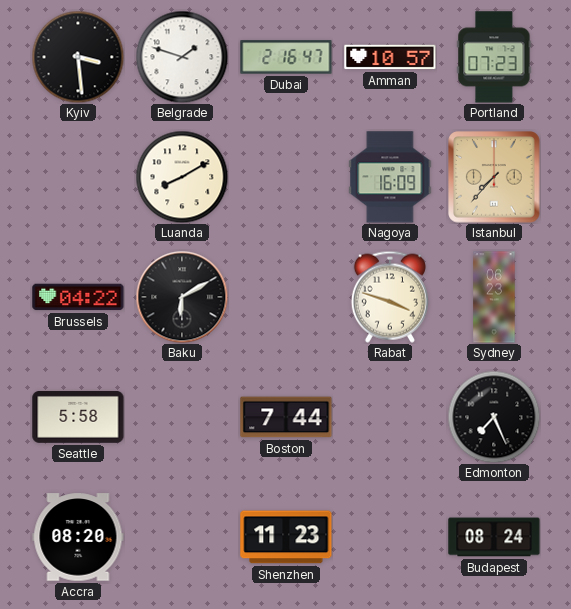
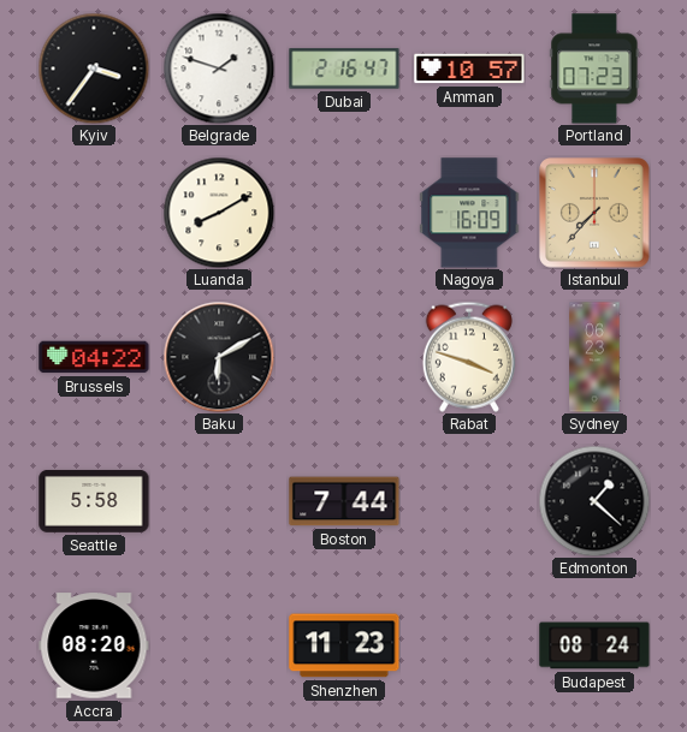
Kyiv: 3:29 -> 3:36
Edmonton: 7:26 -> 1:22
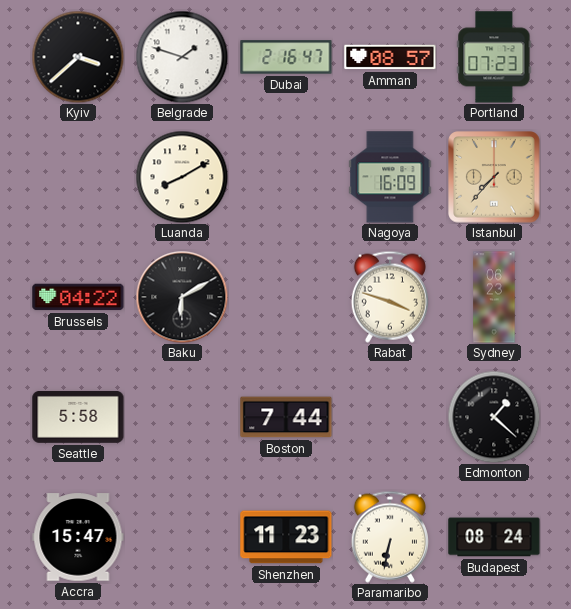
Kyiv: 3:36 -> 3:38
Amman: 10:57 -> 08:57
Accra: 08:20 -> 15:47
Paramaribo: none -> 6:32
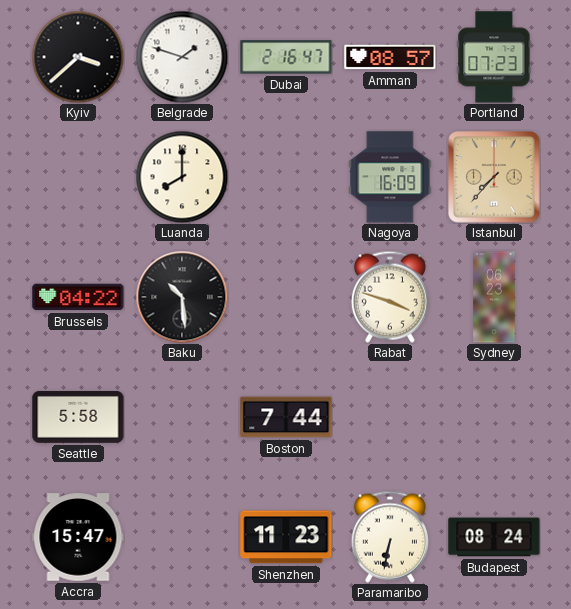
Luanda: 8:10 -> 8:00
Baku: 6:10 -> 10:29
Edmonton: 1:22 -> none
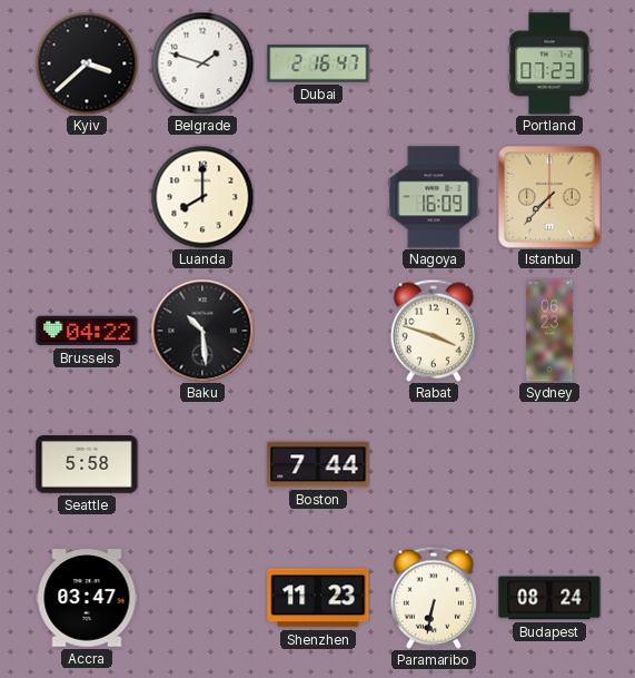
Amman: 08:57 -> none
Accra: 15:47 -> 03:47
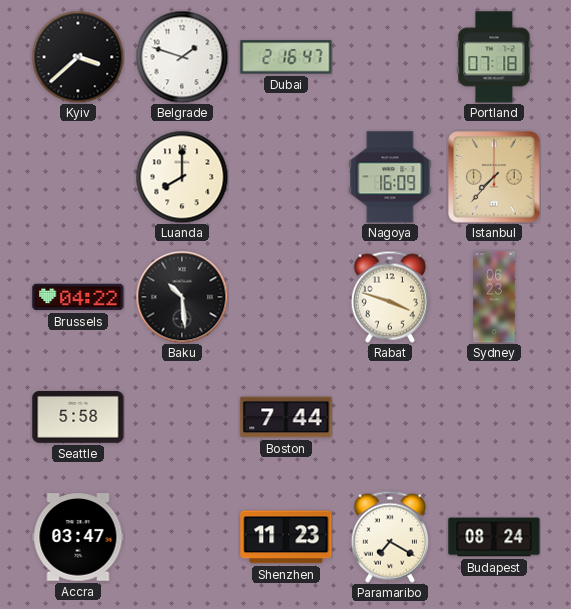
Portland: 07:23 -> 07:18
Paramaribo: 6:32 -> 7:20
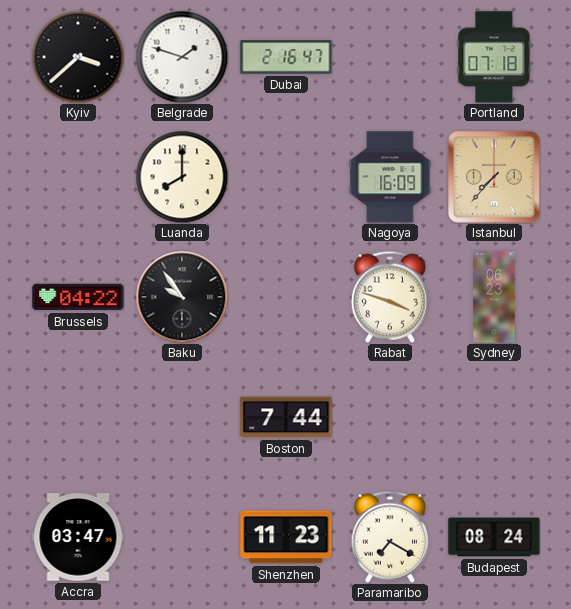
Baku: 10:29 -> 9:54
Seattle: 5:58 -> none
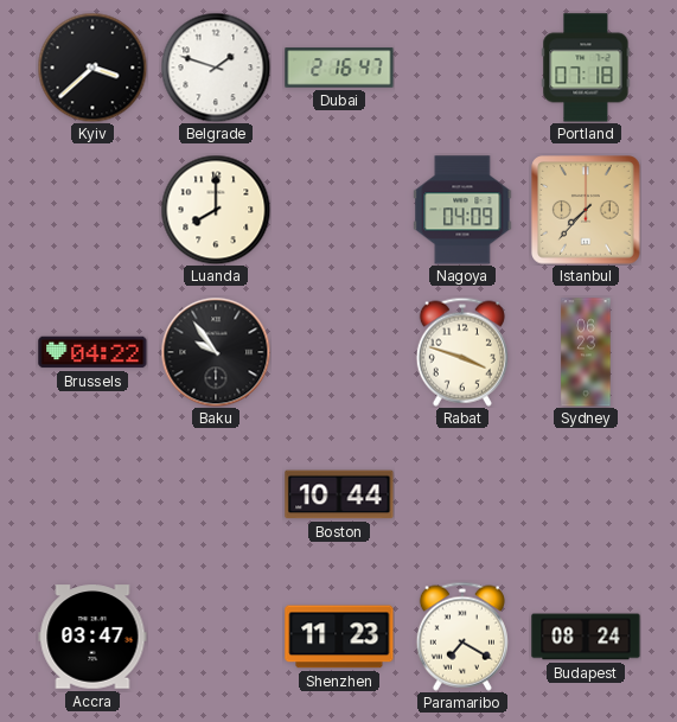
Nagoya: 16:09 -> 04:09
Boston: 7:44 -> 10:44
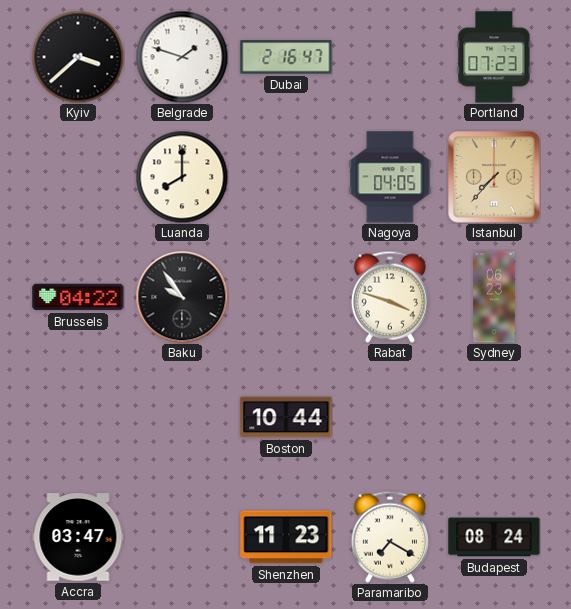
Portland: 07:18 -> 07:23
Nagoya: 04:09 -> 04:05
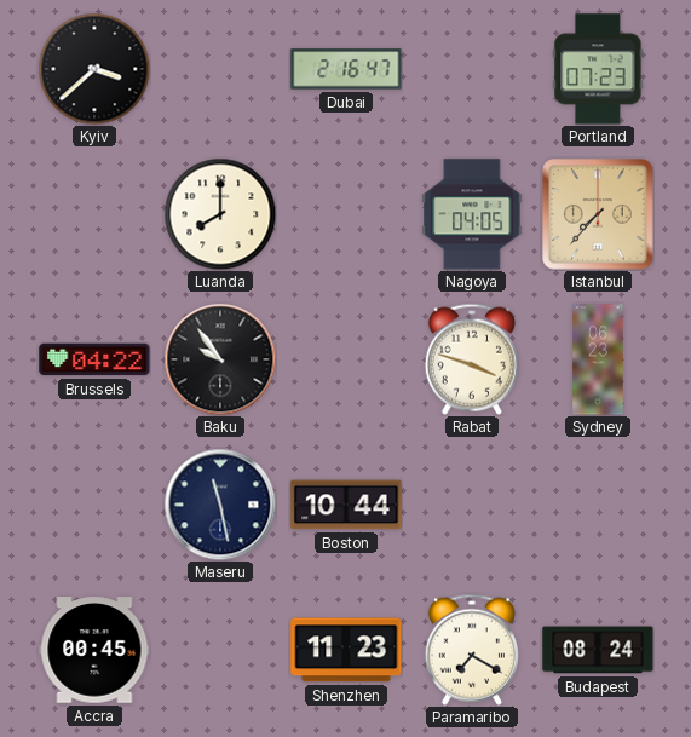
Belgrade: 1:48 -> none
Maseru: none -> 11:28
Accra: 03:47 -> 00:45
